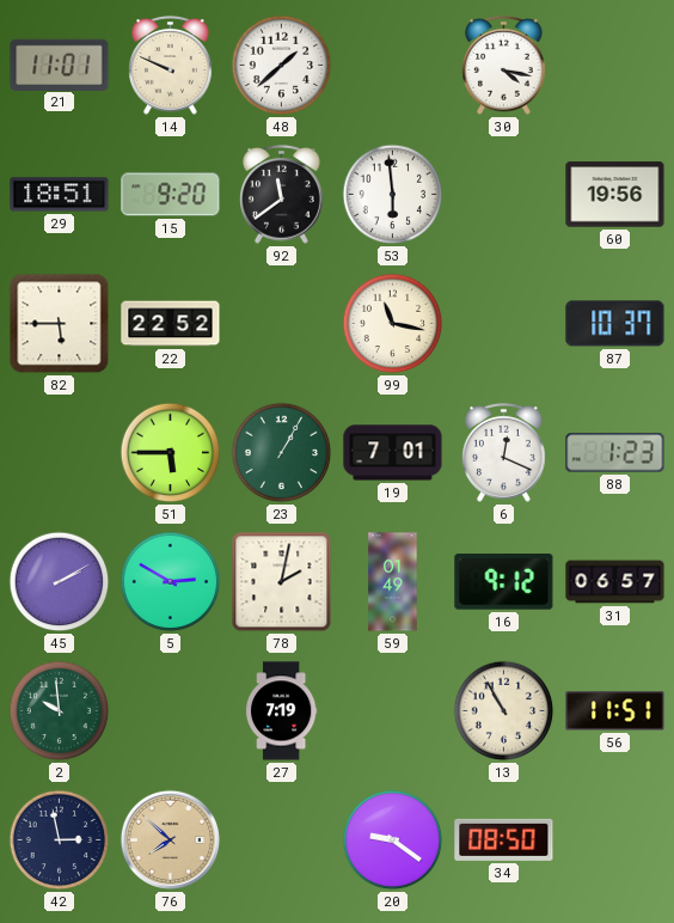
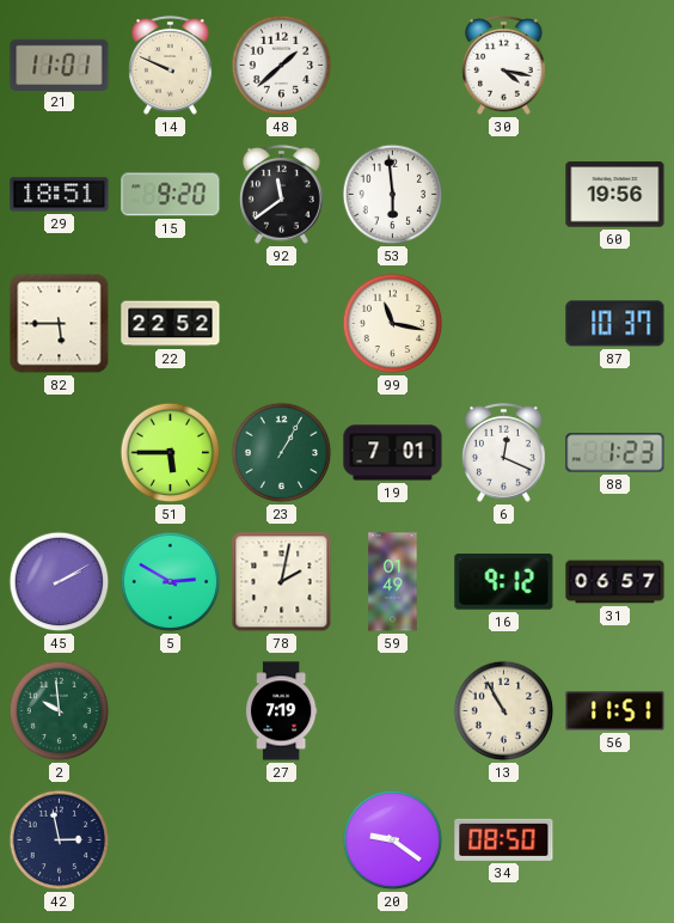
76: 7:52 -> none
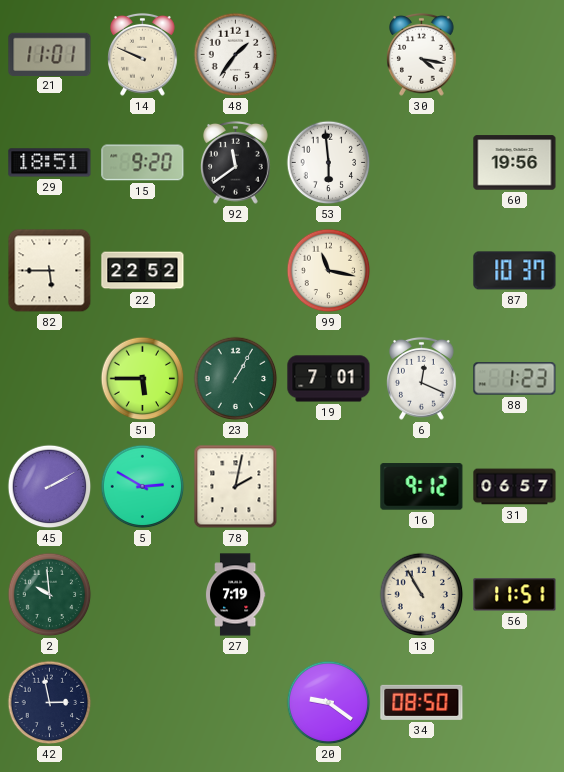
48: 1:38 -> 1:36
59: 01:49 -> none
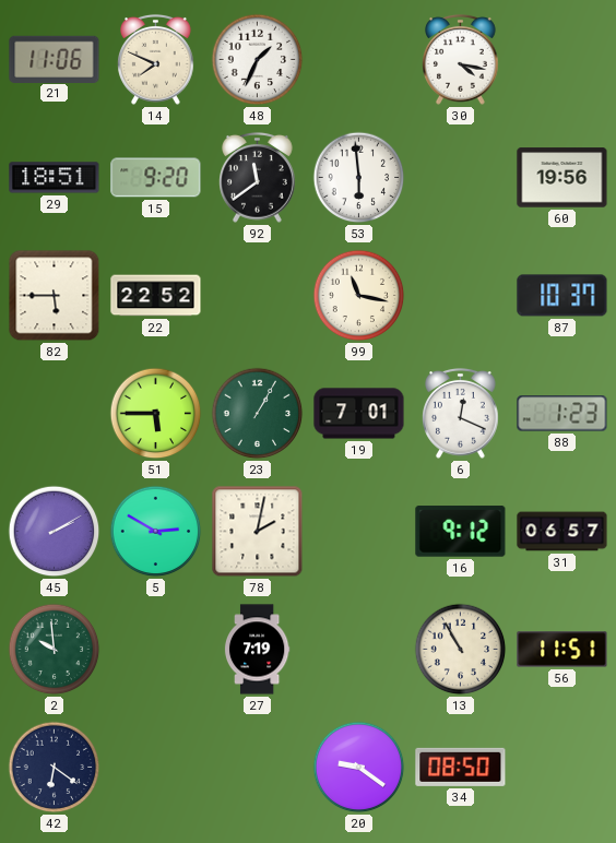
21: 11:01 -> 11:06
14: 9:49 -> 7:49
48: 1:36 -> 1:34
42: 2:58 -> 6:21
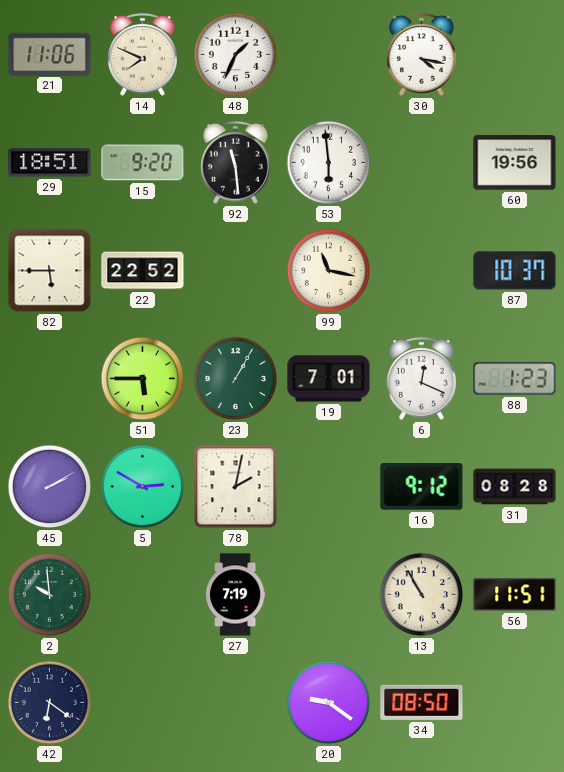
92: 11:39 -> 11:29
31: 06:57 -> 08:28
